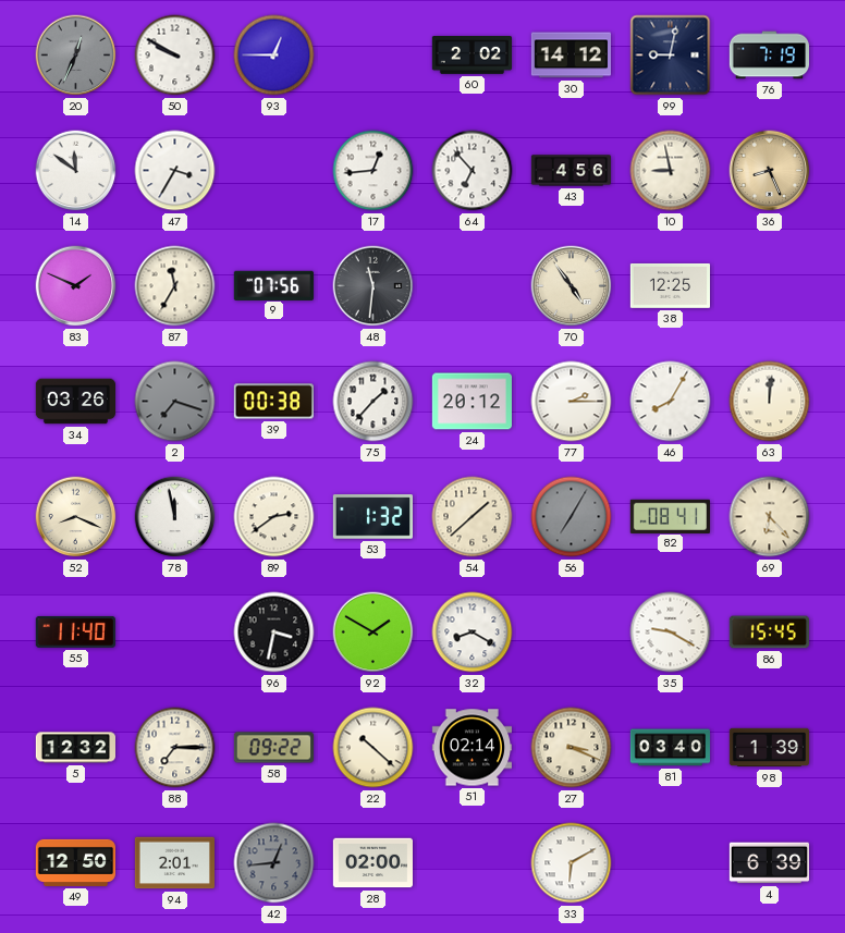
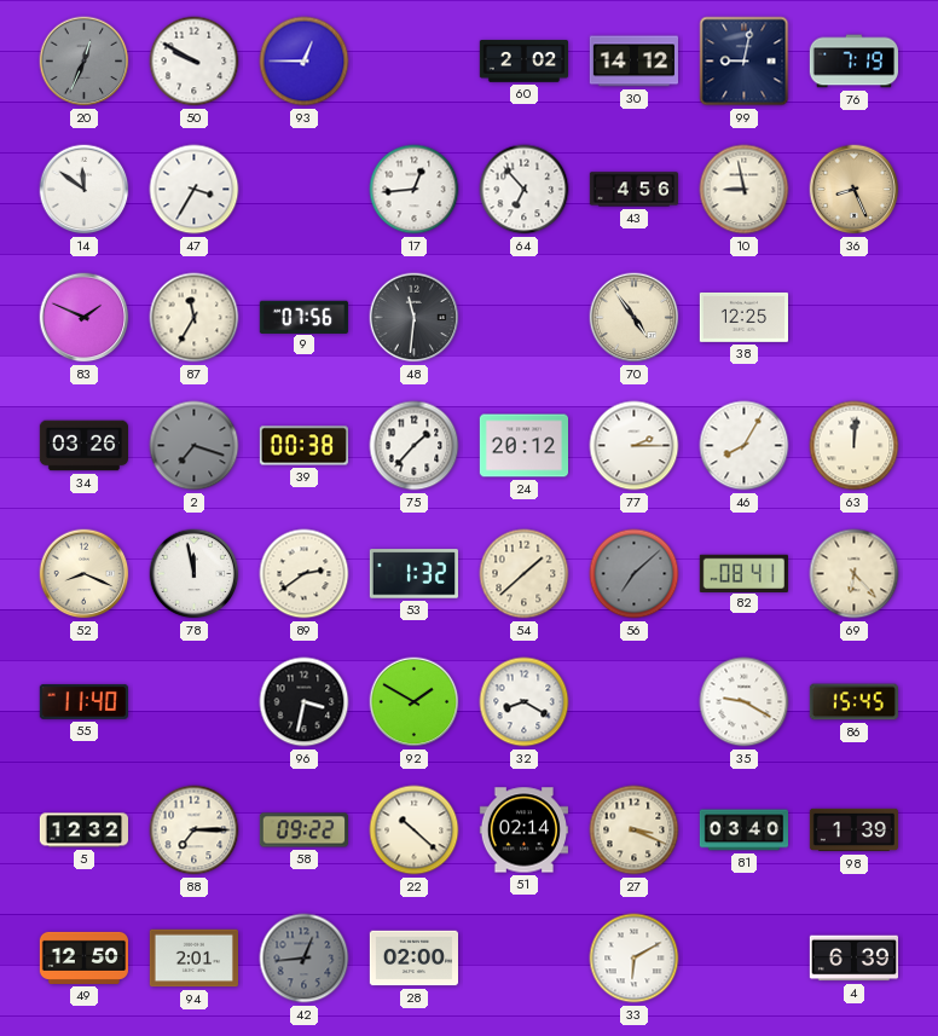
56: 7:05 -> 7:08
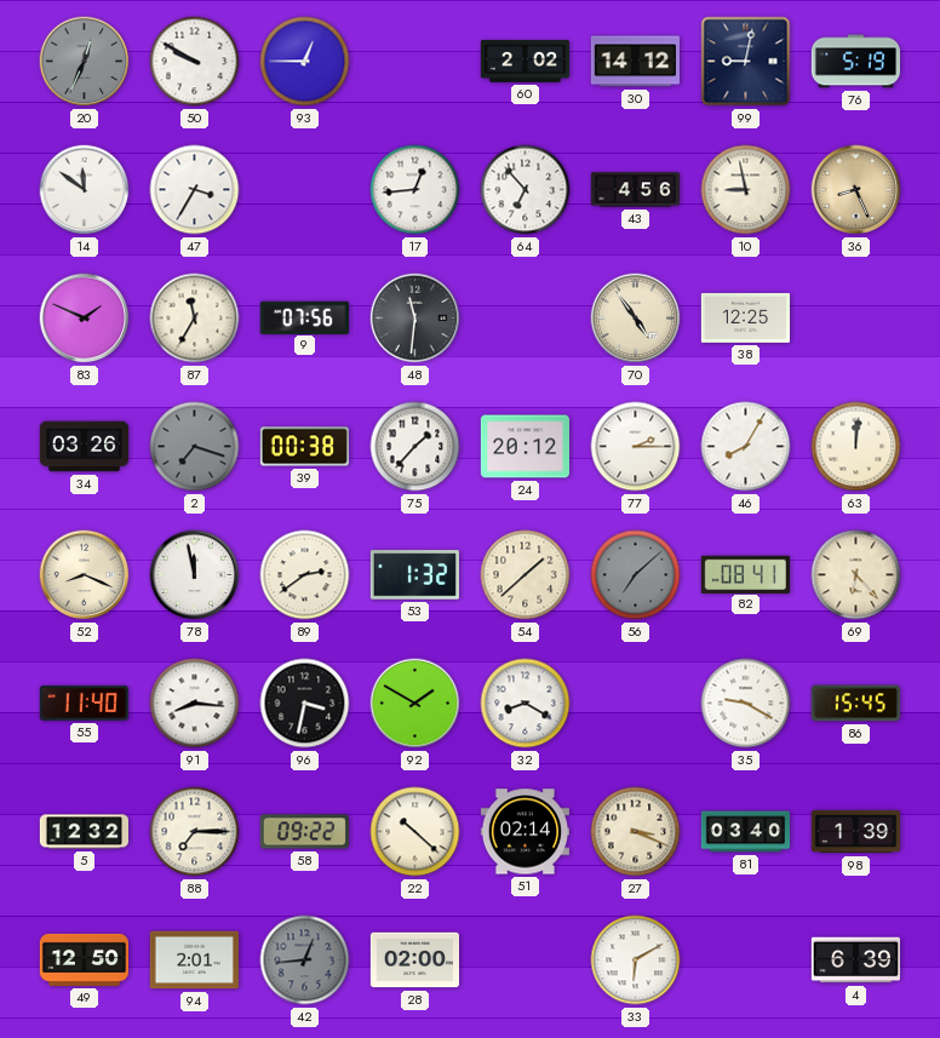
76: 7:19 -> 5:19
91: none -> 8:16
